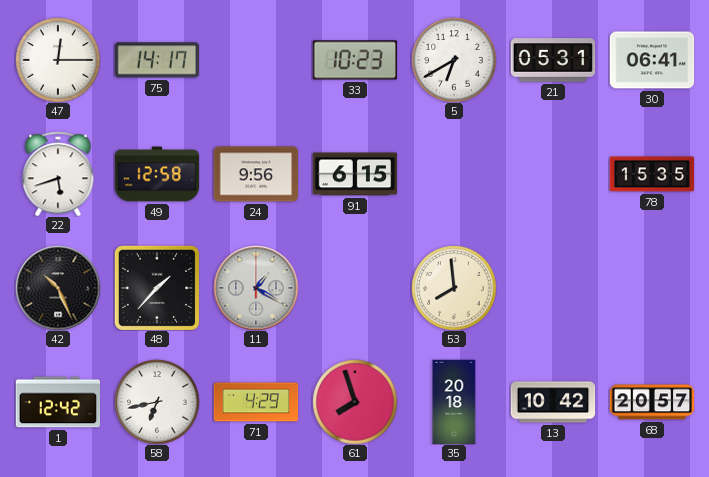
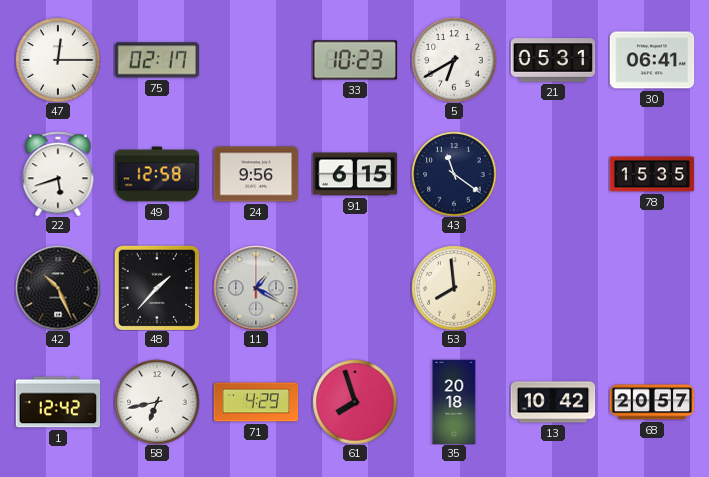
75: 14:17 -> 02:17
43: none -> 11:21
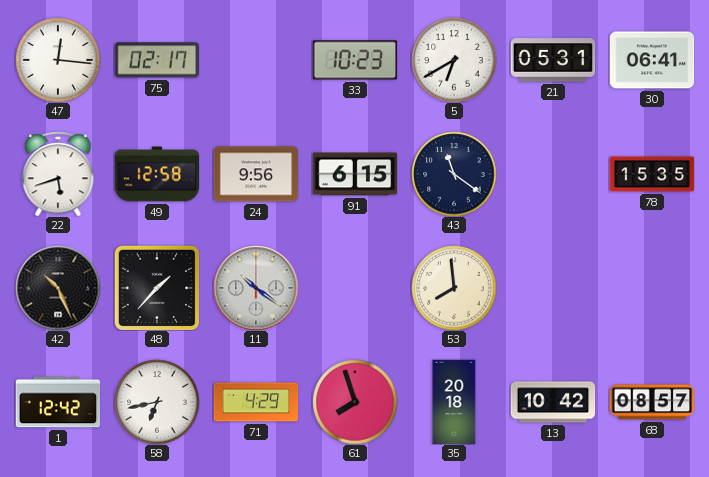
47: 12:15 -> 12:16
11: 1:20 -> 10:21
68: 20:57 -> 08:57
